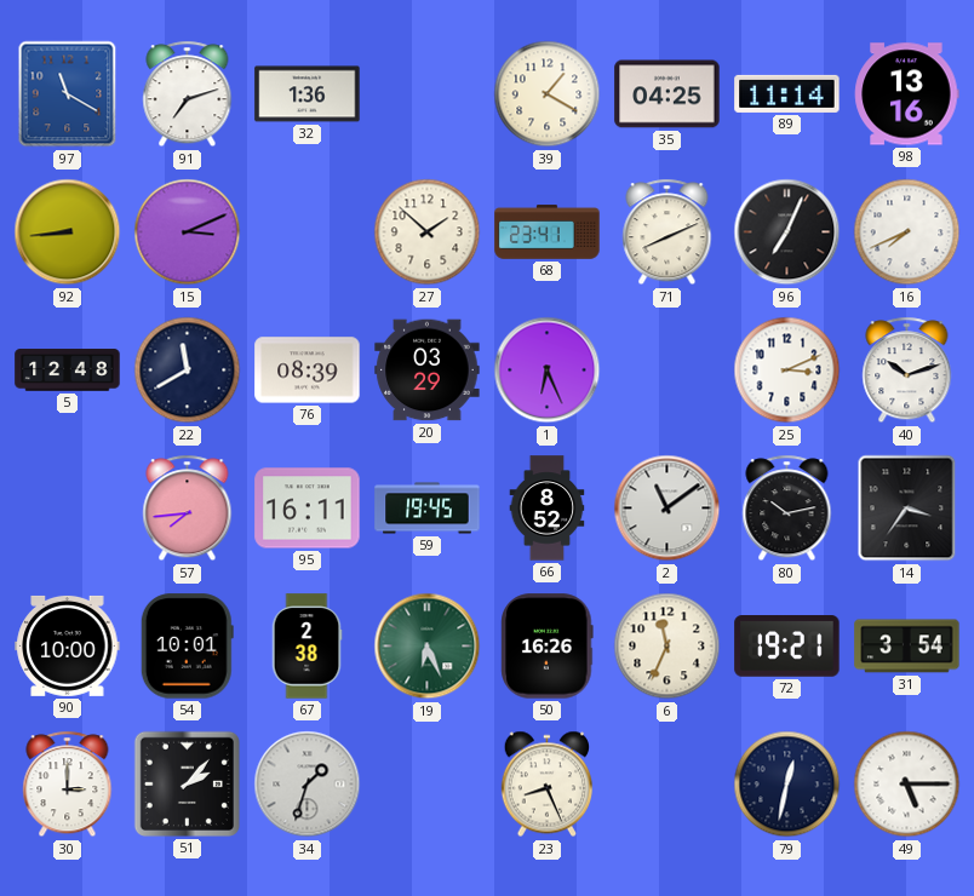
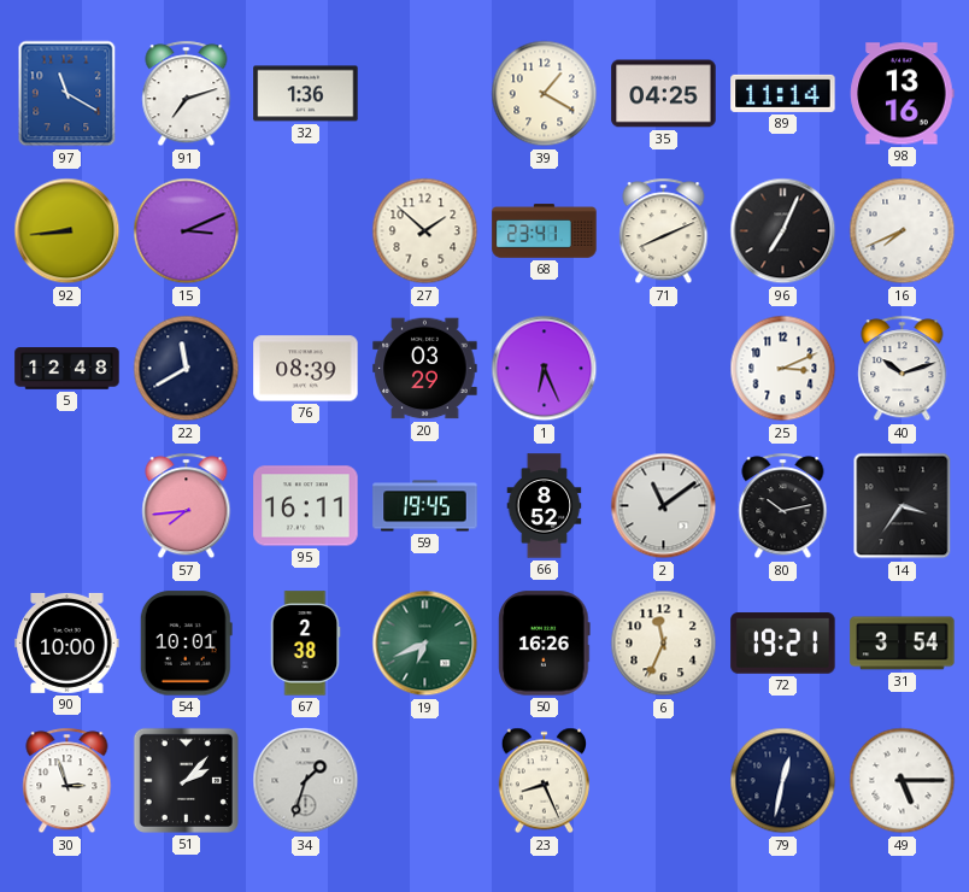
19: 6:26 -> 6:41
30: 3:00 -> 2:57
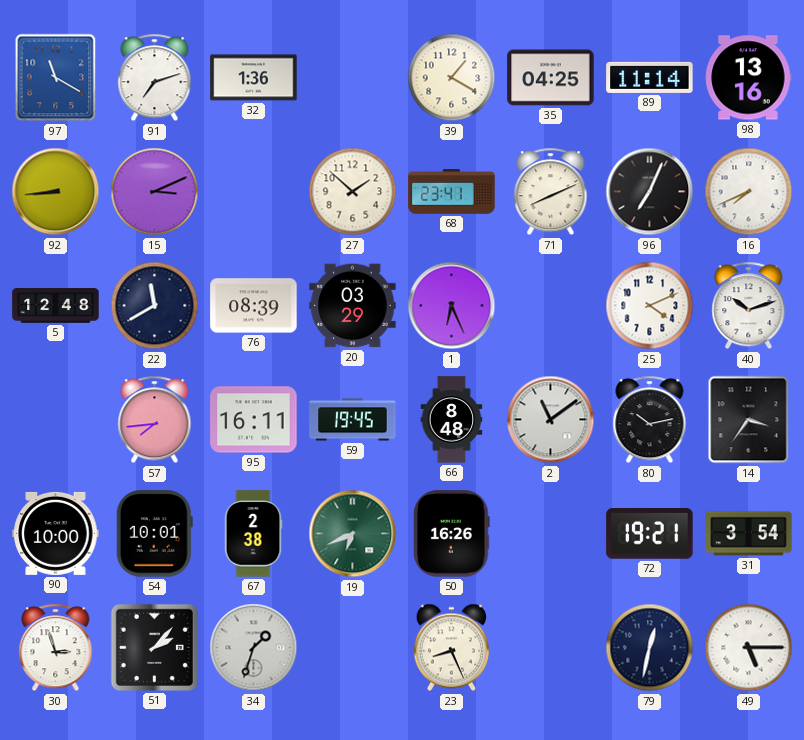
25: 3:11 -> 4:11
66: 8:52 -> 8:48
6: 11:34 -> none
